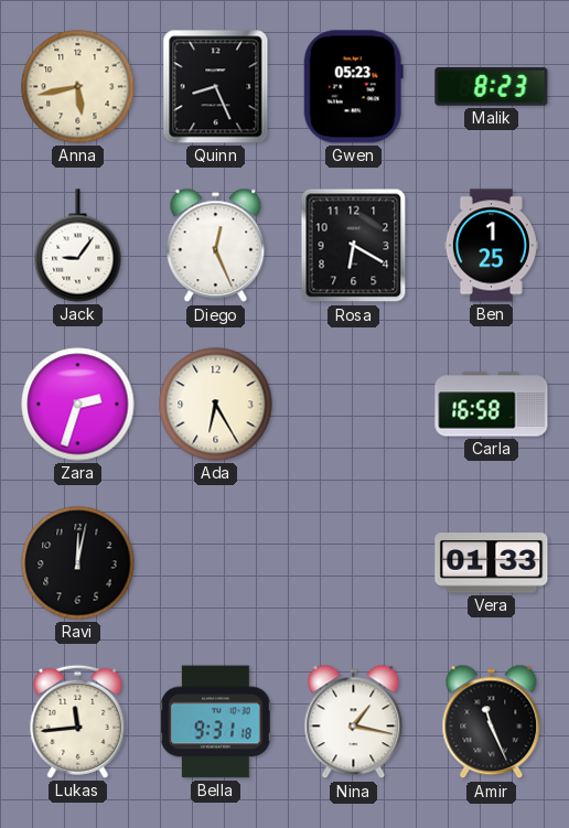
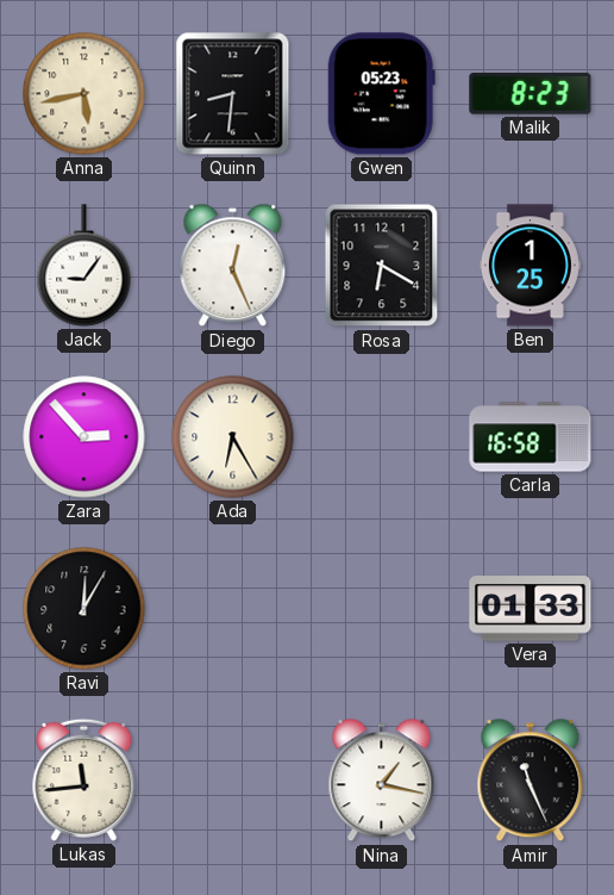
Quinn: 8:26 -> 8:31
Zara: 2:33 -> 2:53
Ravi: 12:02 -> 12:05
Bella: 9:31 -> none
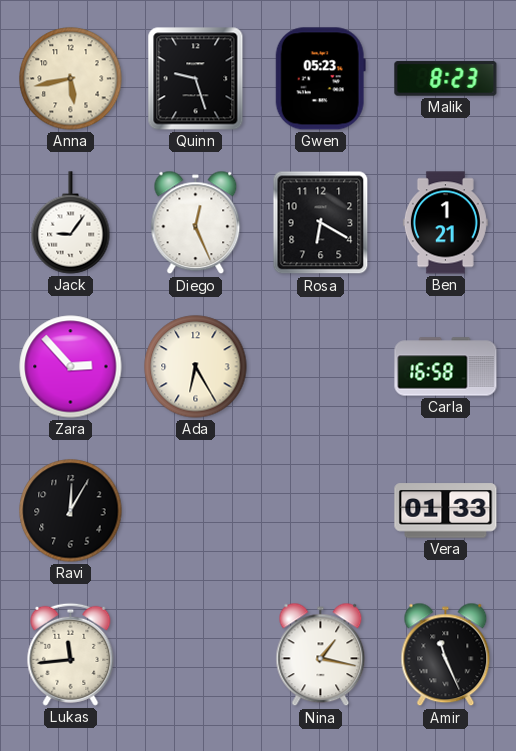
Quinn: 8:31 -> 9:27
Ben: 1:25 -> 1:21
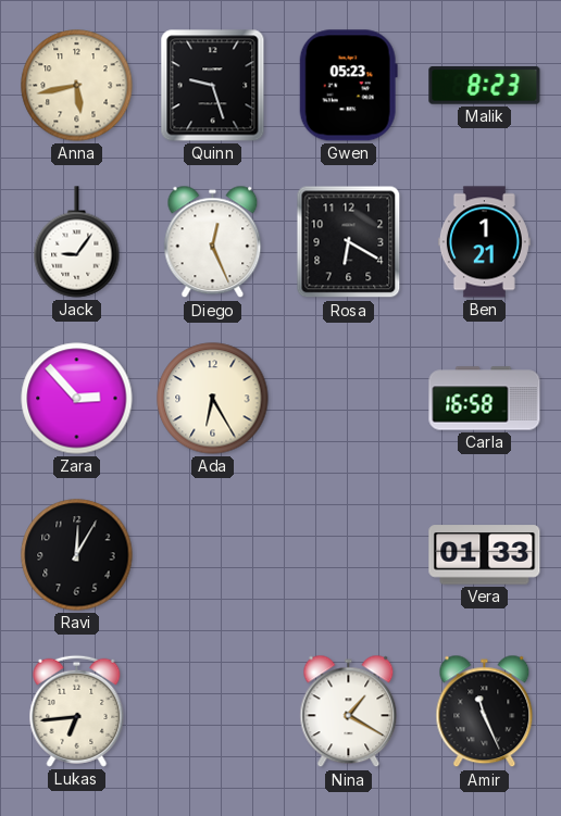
Lukas: 11:44 -> 6:44
Nina: 1:17 -> 1:20
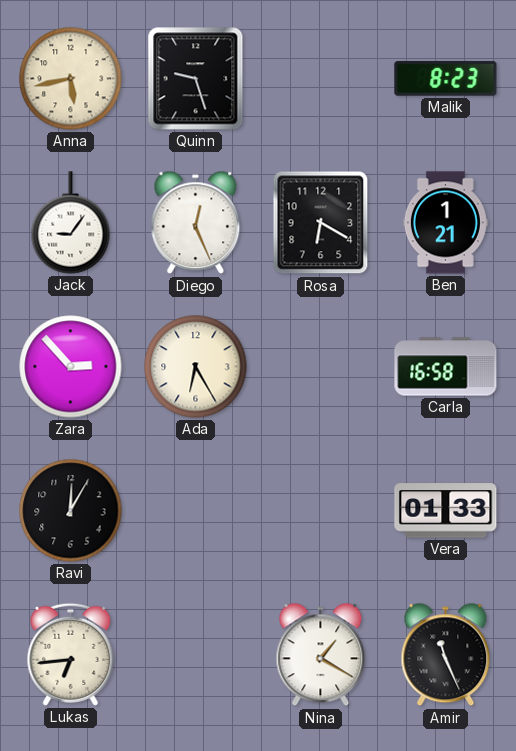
Gwen: 05:23 -> none
